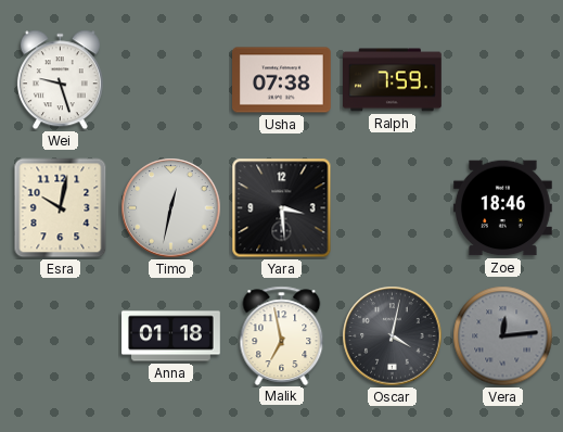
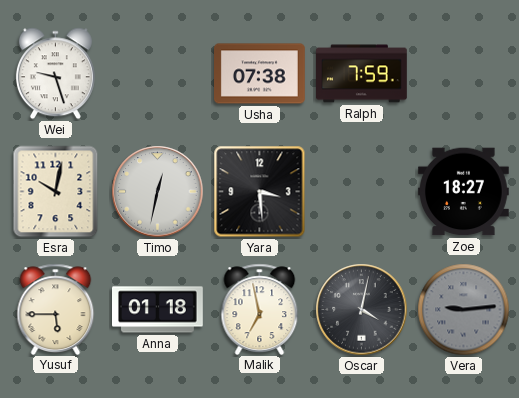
Zoe: 18:46 -> 18:27
Yusuf: none -> 5:45
Vera: 12:14 -> 9:14
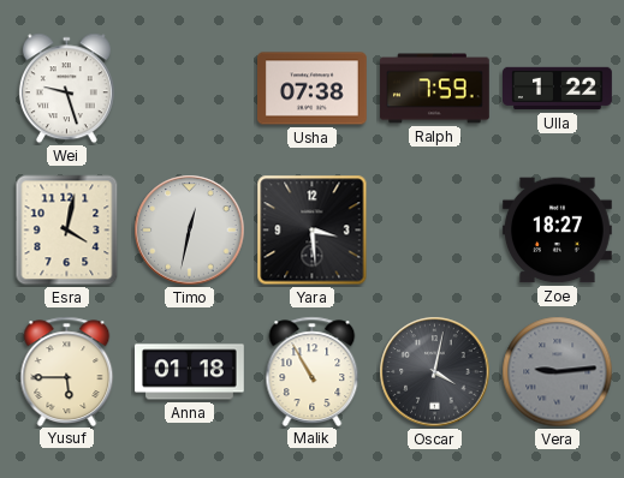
Ulla: none -> 1:22
Esra: 10:02 -> 4:02
Malik: 6:58 -> 10:55
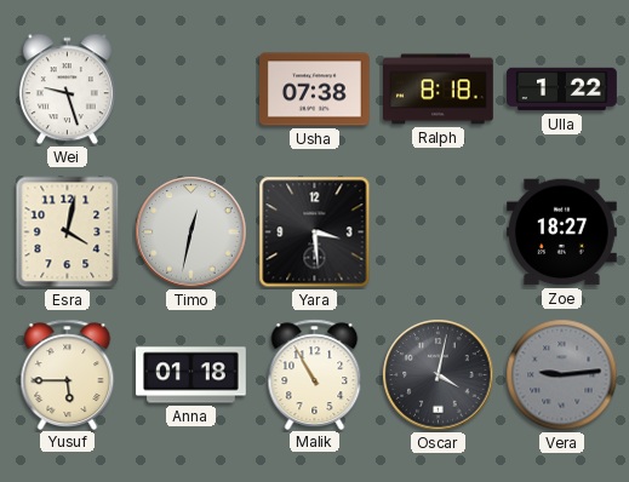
Ralph: 7:59 -> 8:18
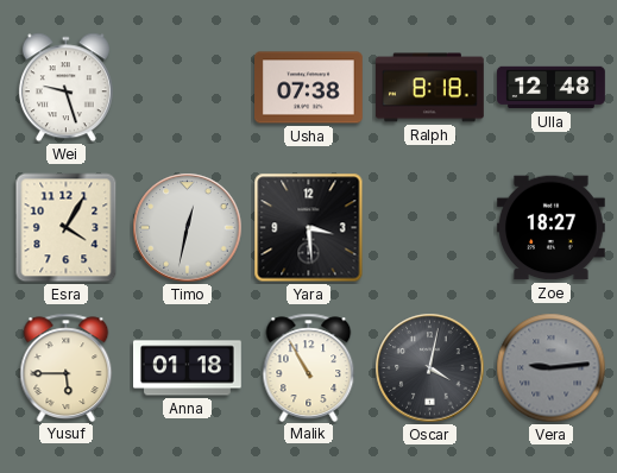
Ulla: 1:22 -> 12:48
Esra: 4:02 -> 4:05
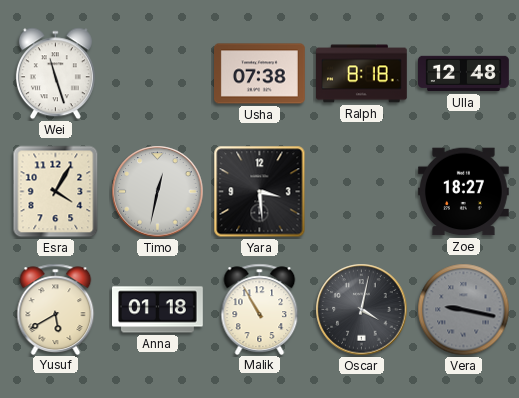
Wei: 9:27 -> 11:27
Yusuf: 5:45 -> 5:40
Vera: 9:14 -> 9:17
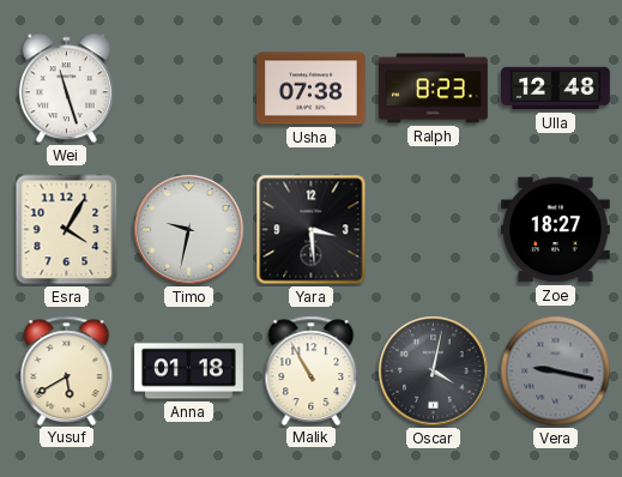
Ralph: 8:18 -> 8:23
Timo: 12:32 -> 9:32
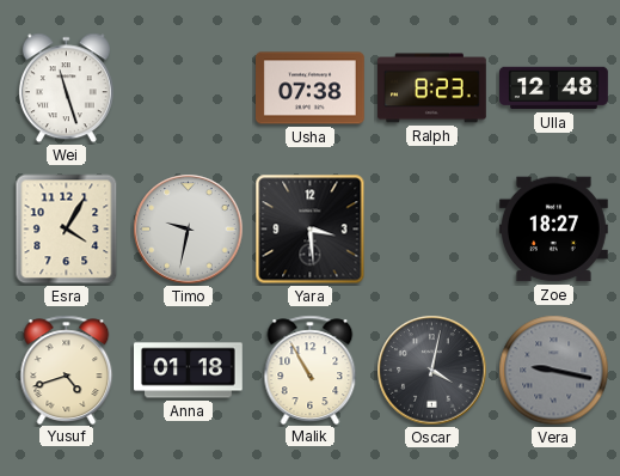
Yusuf: 5:40 -> 4:42
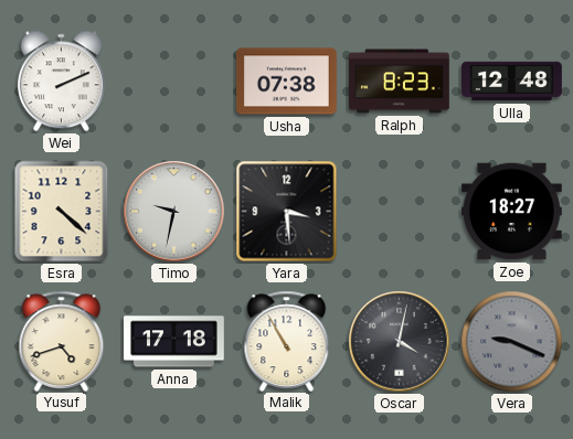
Wei: 11:27 -> 2:11
Esra: 4:05 -> 4:22
Anna: 01:18 -> 17:18
Vera: 9:17 -> 9:19
